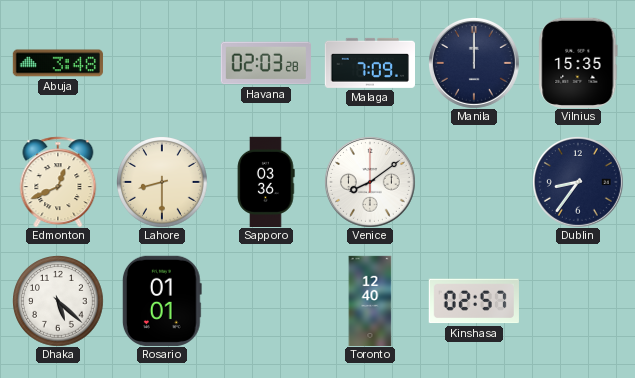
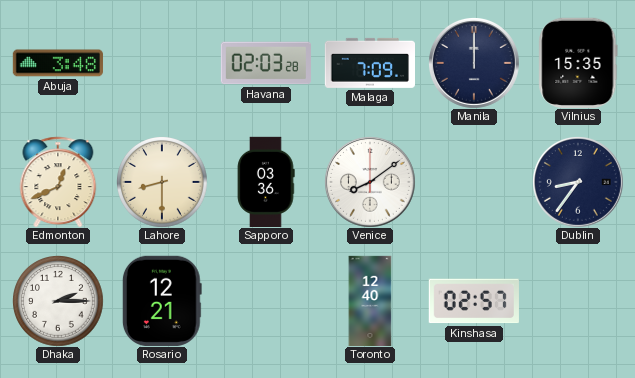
Dhaka: 5:22 -> 2:15
Rosario: 01:01 -> 12:21
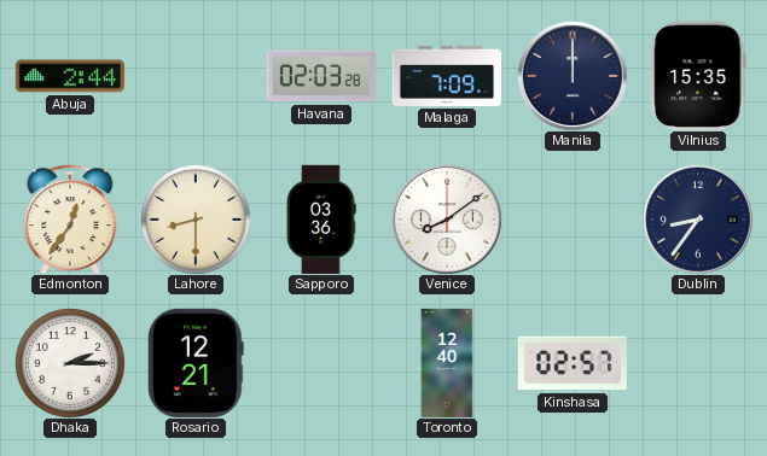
Abuja: 3:48 -> 2:44
Edmonton: 12:41 -> 12:36
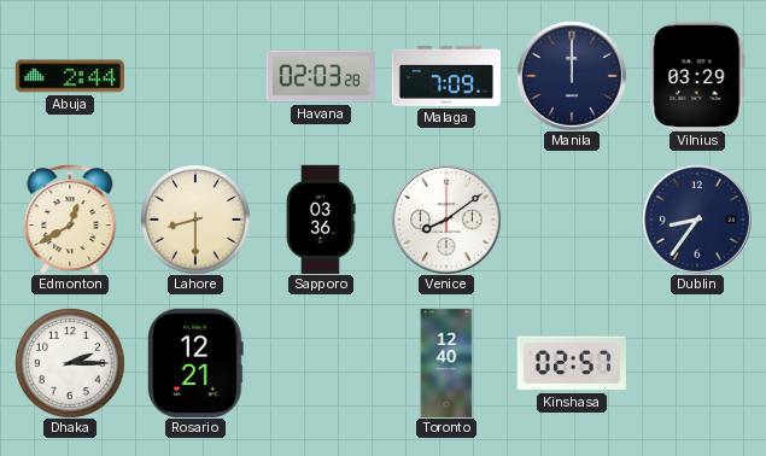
Vilnius: 15:35 -> 03:29
Edmonton: 12:36 -> 12:40
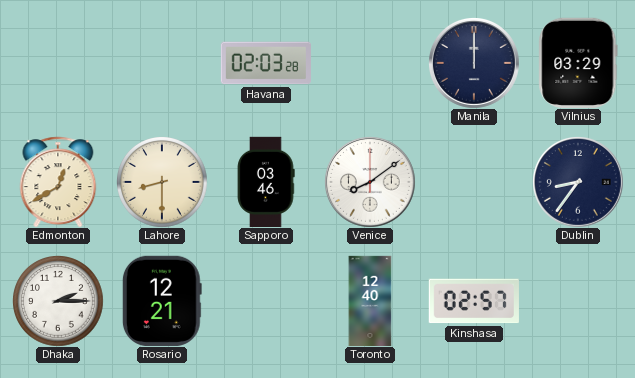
Abuja: 2:44 -> none
Malaga: 7:09 -> none
Sapporo: 03:36 -> 03:46
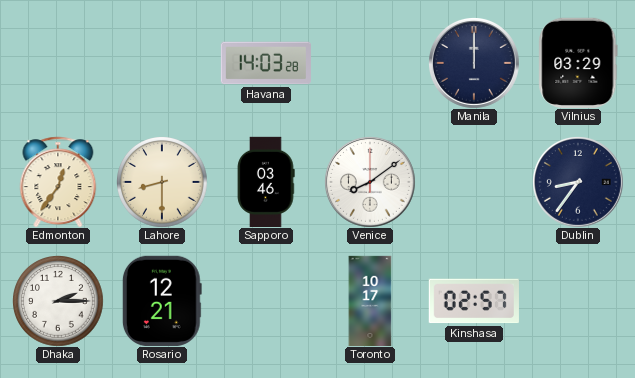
Havana: 02:03 -> 14:03
Edmonton: 12:40 -> 12:36
Toronto: 12:40 -> 10:17
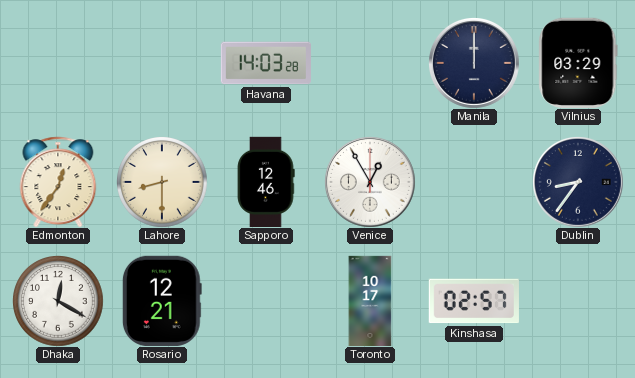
Sapporo: 03:46 -> 12:46
Venice: 8:09 -> 12:55
Dhaka: 2:15 -> 12:20
